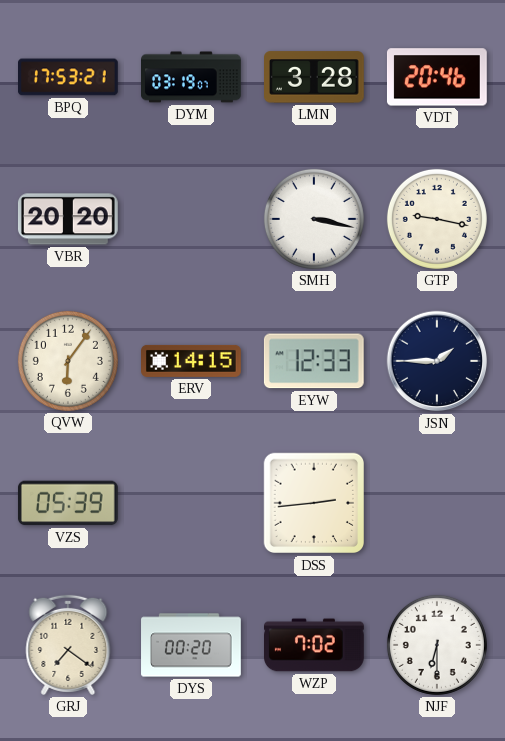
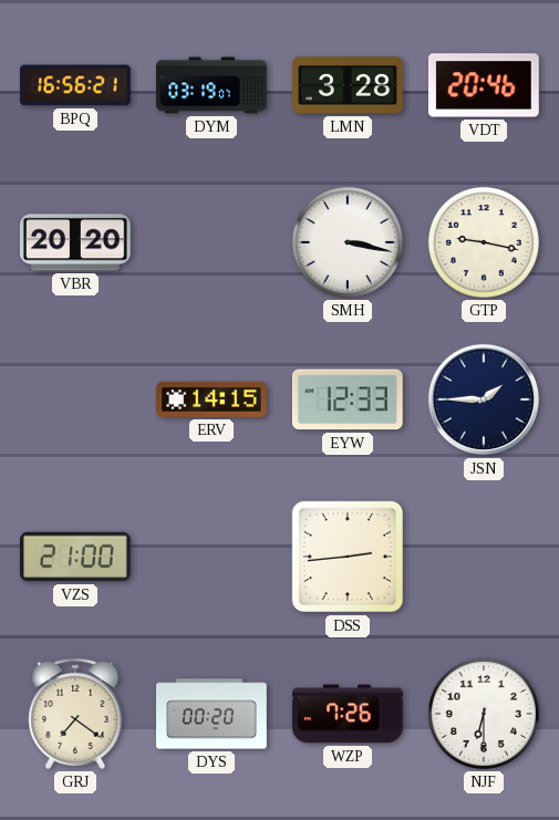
BPQ: 17:53 -> 16:56
QVW: 6:06 -> none
VZS: 05:39 -> 21:00
WZP: 7:02 -> 7:26
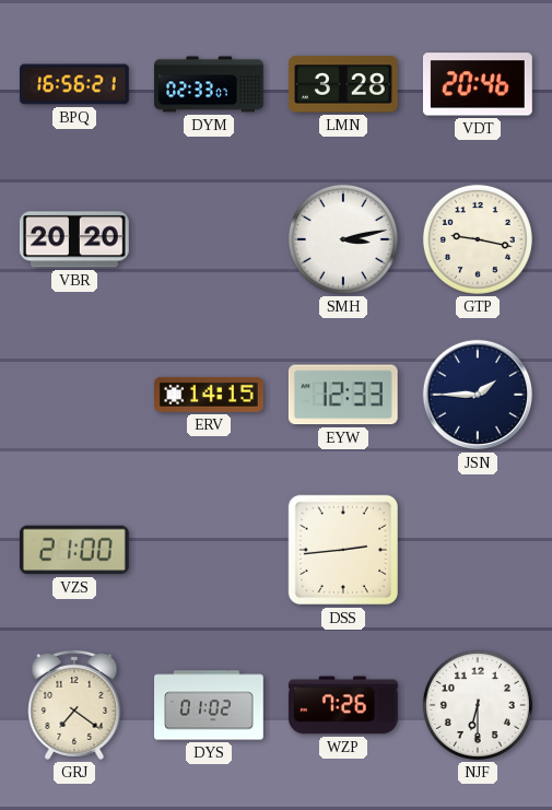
DYM: 03:19 -> 02:33
SMH: 3:17 -> 3:13
DYS: 00:20 -> 01:02
